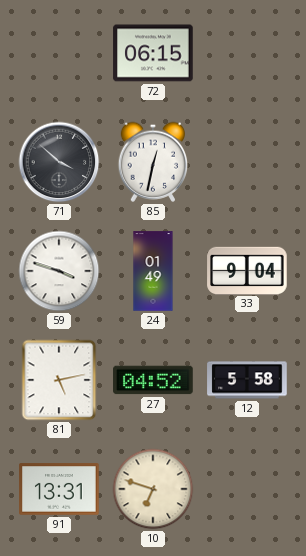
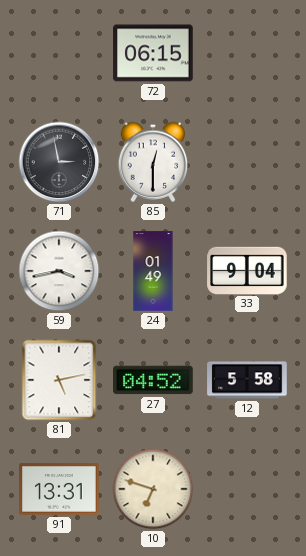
71: 3:52 -> 2:58
85: 12:32 -> 12:30
59: 3:48 -> 3:43
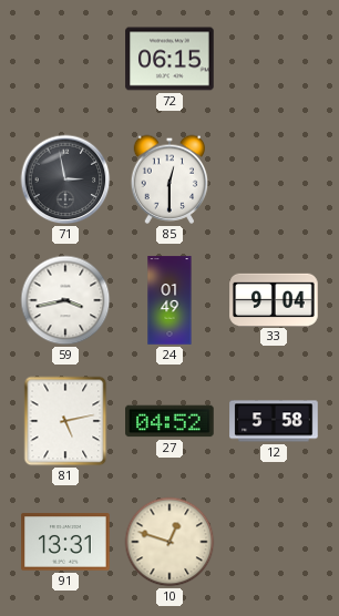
10: 6:48 -> 12:48
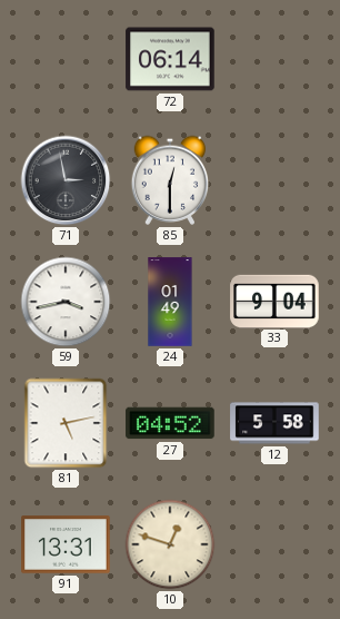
72: 06:15 -> 06:14
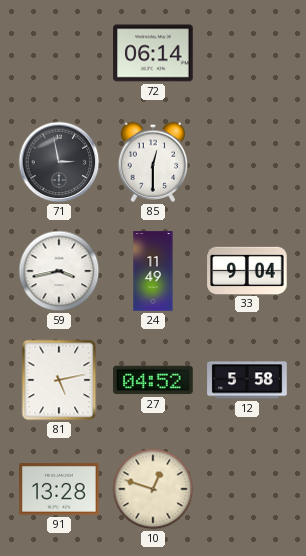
24: 01:49 -> 11:49
91: 13:31 -> 13:28
